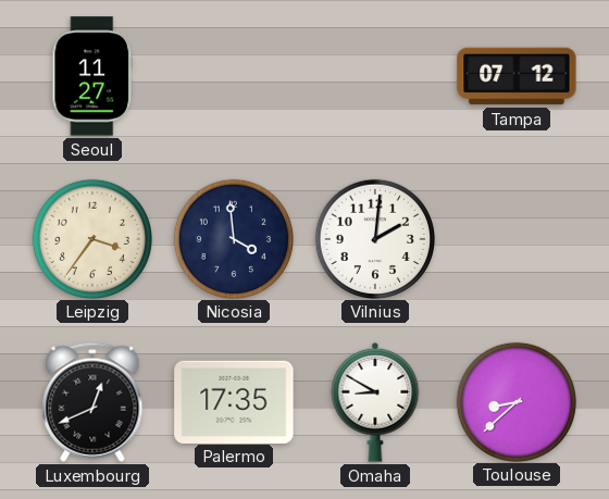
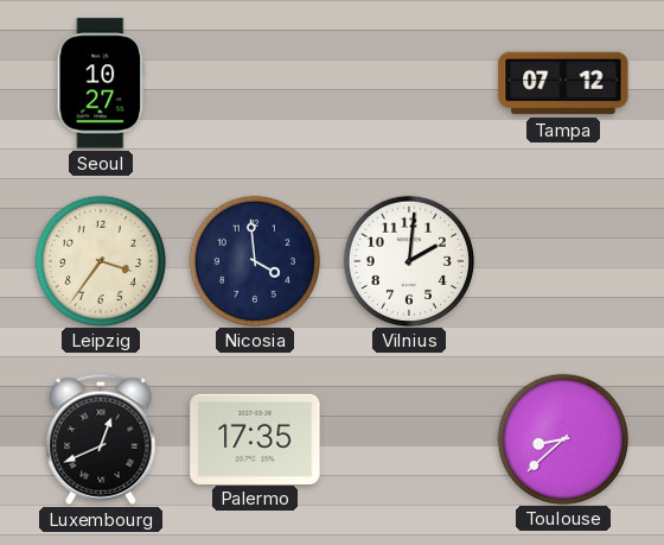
Seoul: 11:27 -> 10:27
Omaha: 8:50 -> none
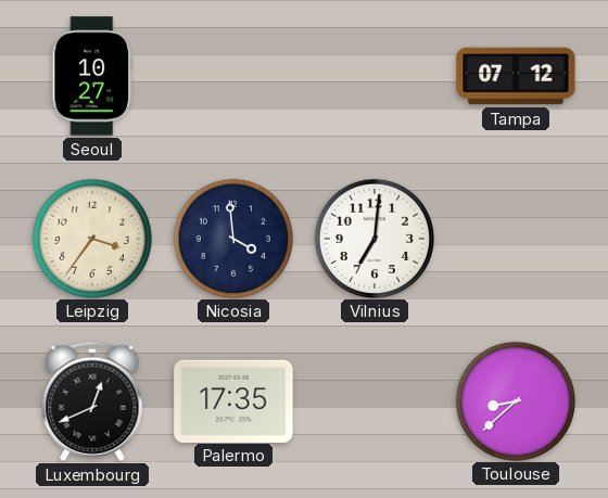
Vilnius: 2:01 -> 7:01
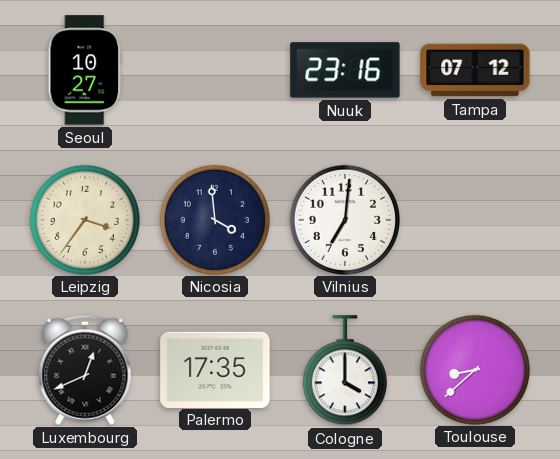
Nuuk: none -> 23:16
Cologne: none -> 4:00
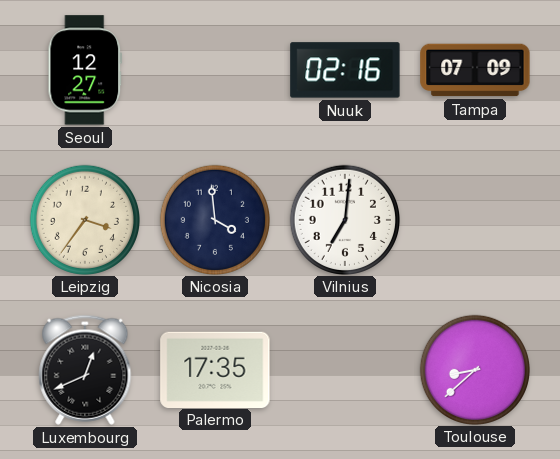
Seoul: 10:27 -> 12:27
Nuuk: 23:16 -> 02:16
Tampa: 07:12 -> 07:09
Cologne: 4:00 -> none
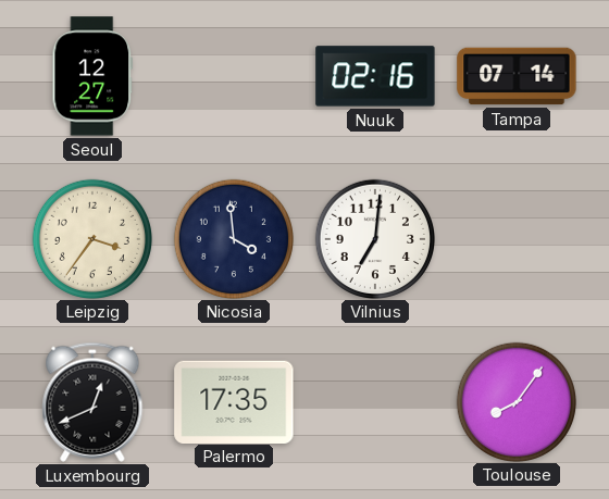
Tampa: 07:09 -> 07:14
Toulouse: 8:38 -> 8:06
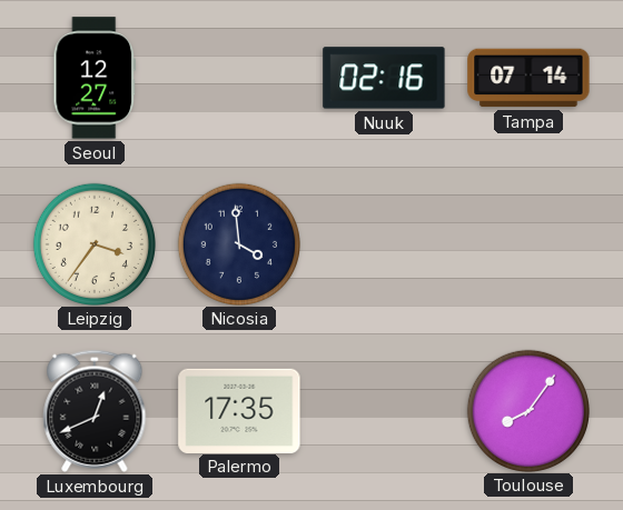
Vilnius: 7:01 -> none
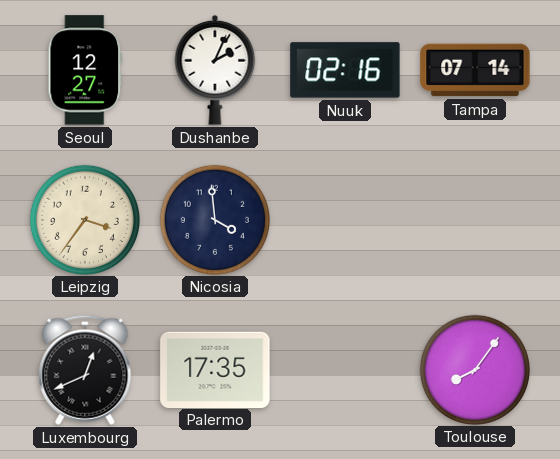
Dushanbe: none -> 2:04
